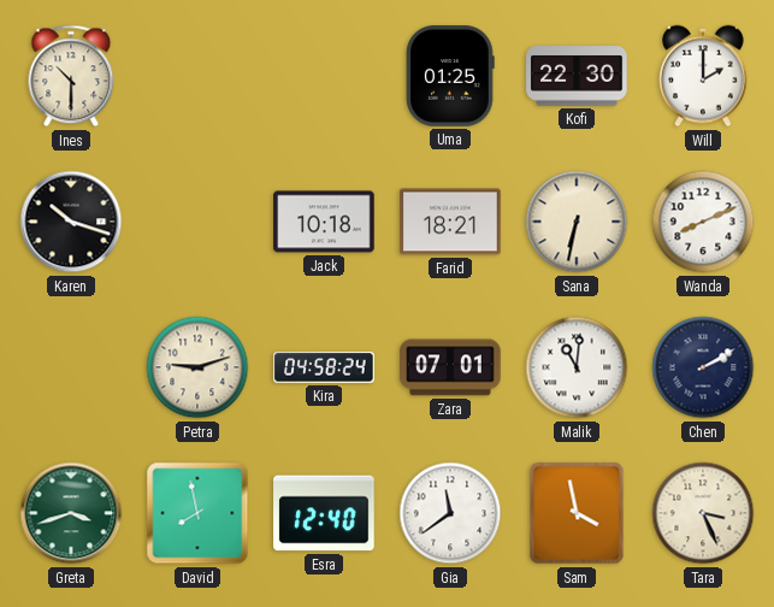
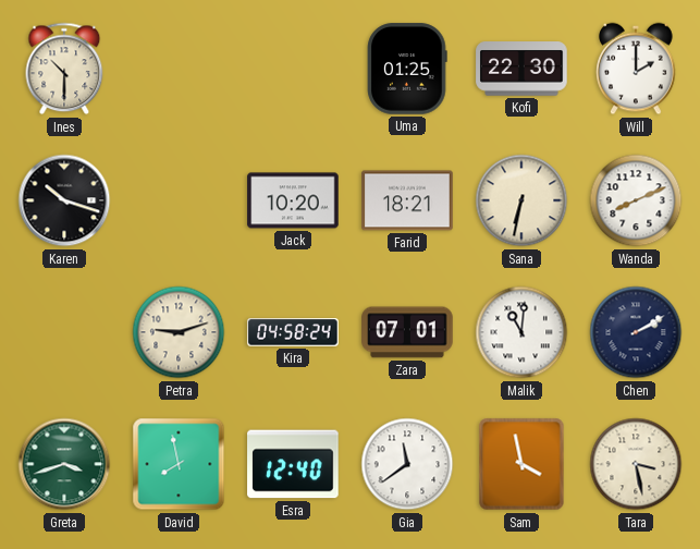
Jack: 10:18 -> 10:20
Tara: 3:26 -> 3:28
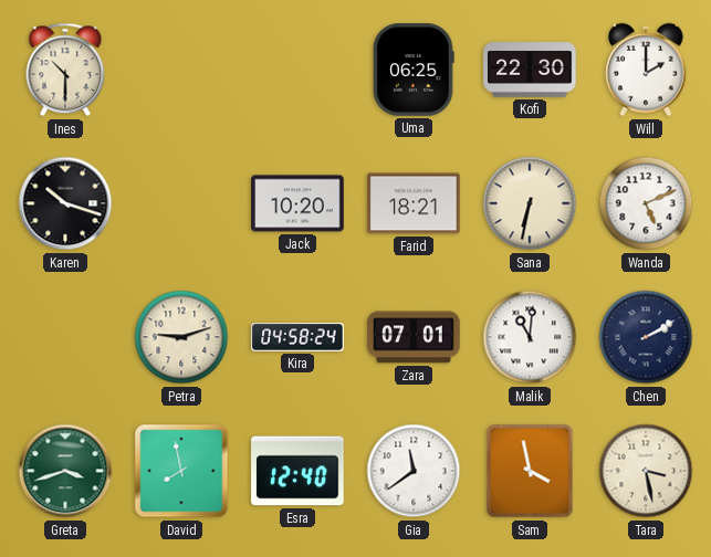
Uma: 01:25 -> 06:25
Wanda: 8:11 -> 5:11
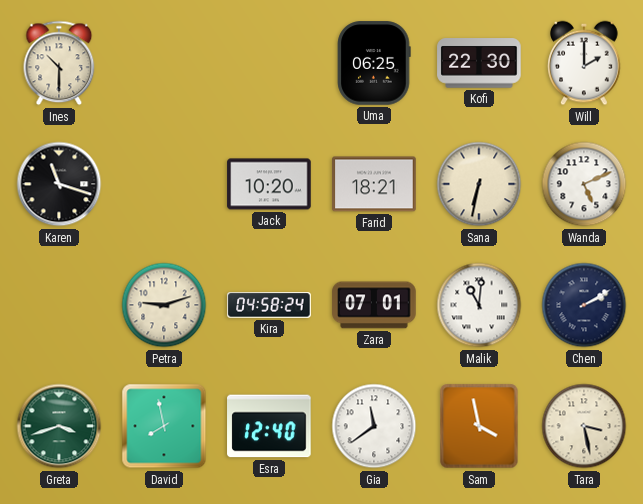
Karen: 10:18 -> 11:18
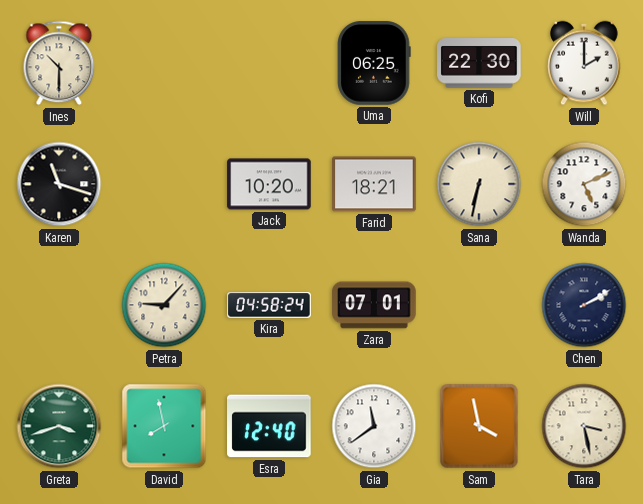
Petra: 9:12 -> 9:07
Malik: 11:01 -> none
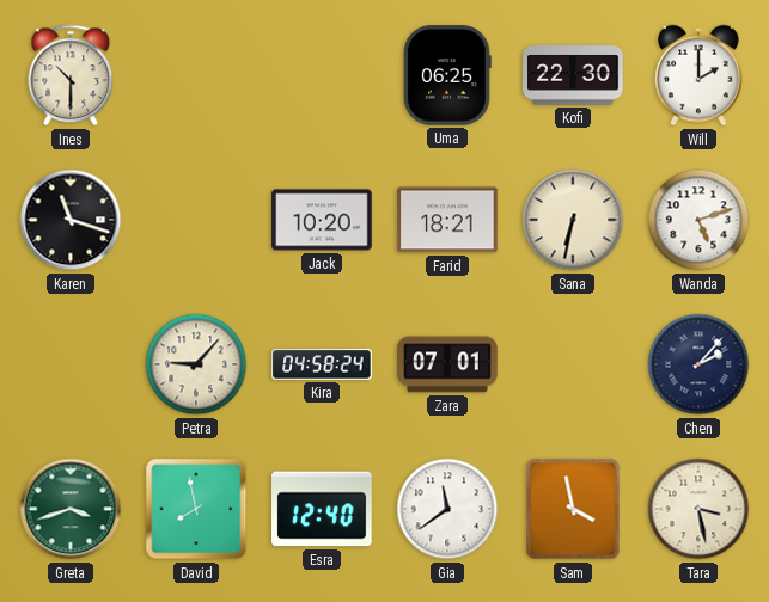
Wanda: 5:11 -> 5:12
Chen: 2:10 -> 2:07
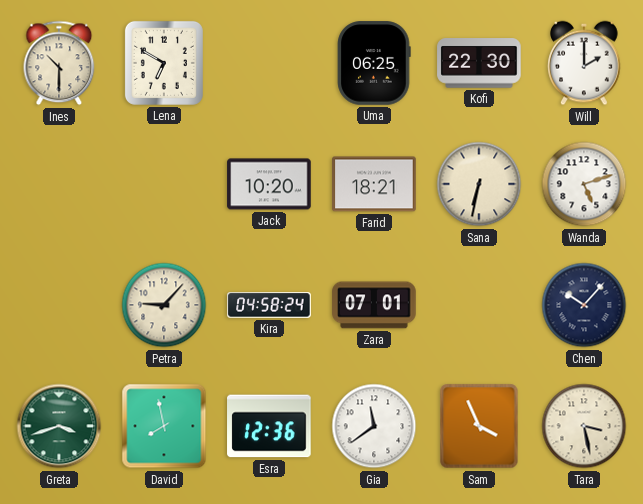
Lena: none -> 6:50
Karen: 11:18 -> none
Chen: 2:07 -> 10:07
Esra: 12:40 -> 12:36
Sam: 3:58 -> 3:56
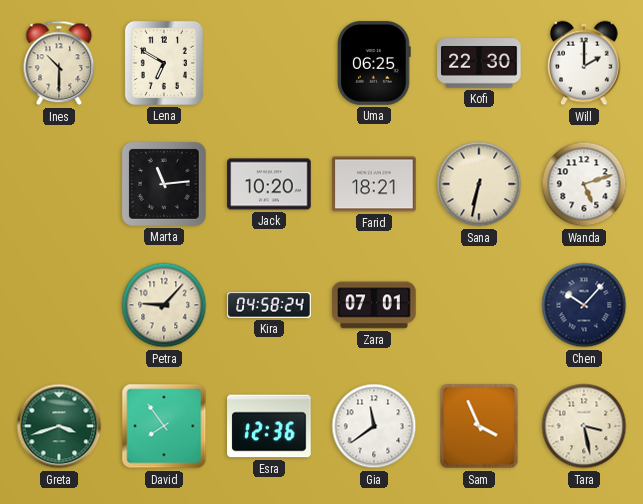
Marta: none -> 11:14
David: 7:58 -> 7:54
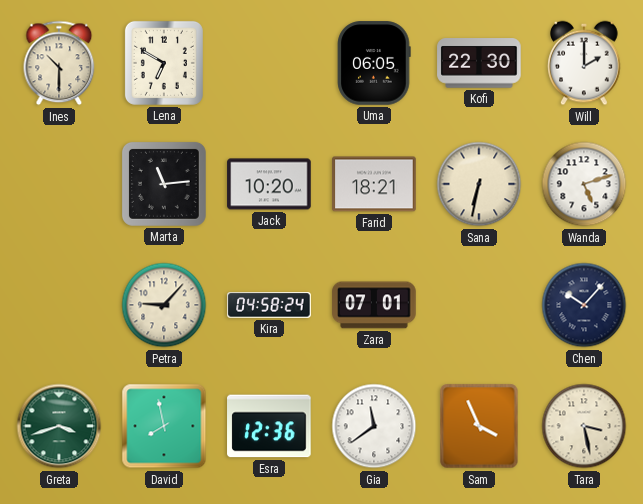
Uma: 06:25 -> 06:05
David: 7:54 -> 7:58
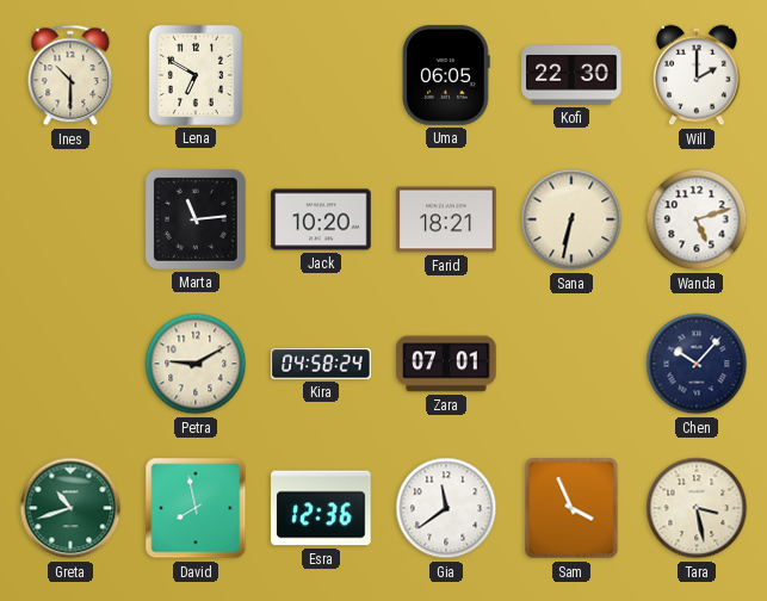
Petra: 9:07 -> 9:10
Greta: 3:42 -> 10:42
